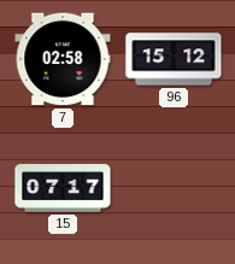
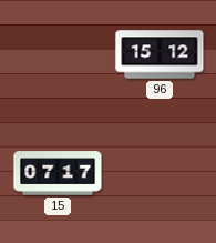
7: 02:58 -> none
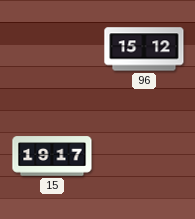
15: 07:17 -> 19:17
